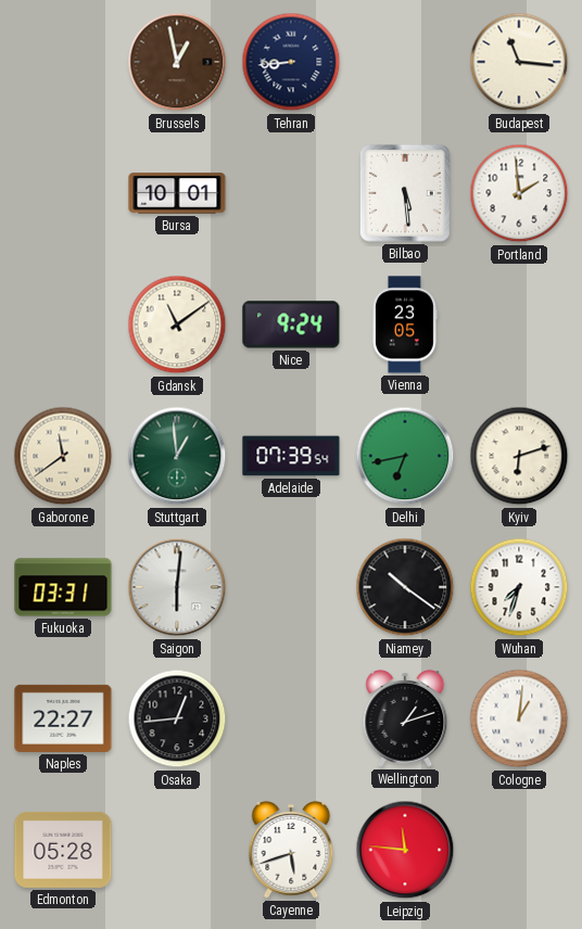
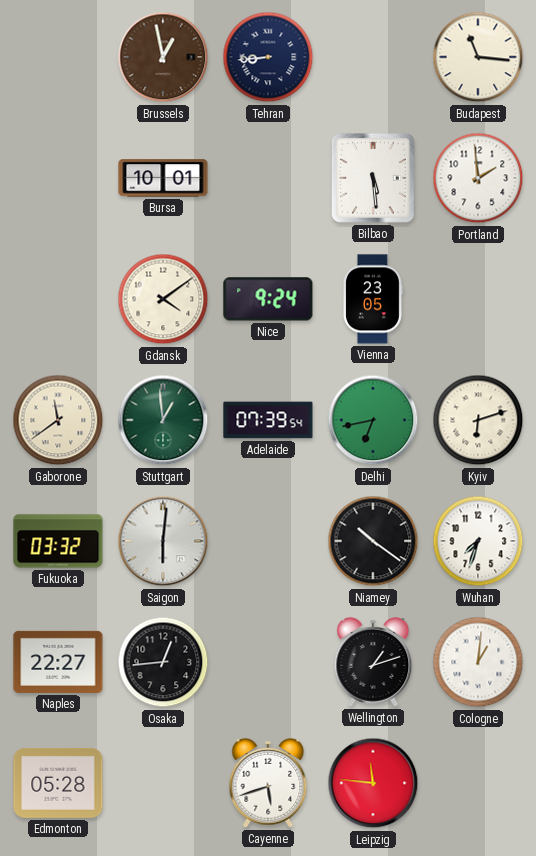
Gdansk: 11:09 -> 4:09
Fukuoka: 03:31 -> 03:32
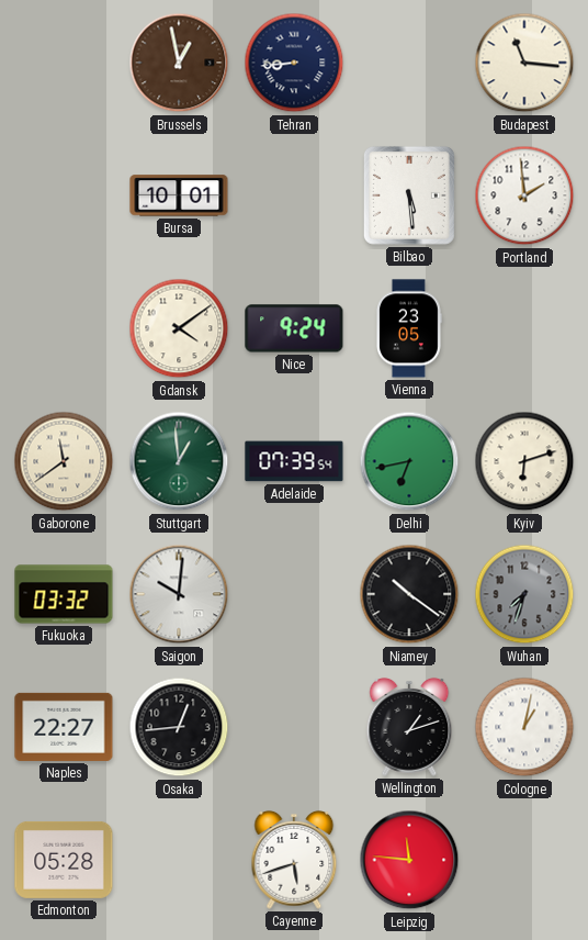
Saigon: 6:01 -> 10:01
Wuhan dial: white -> grey
Cologne: 1:01 -> 1:02
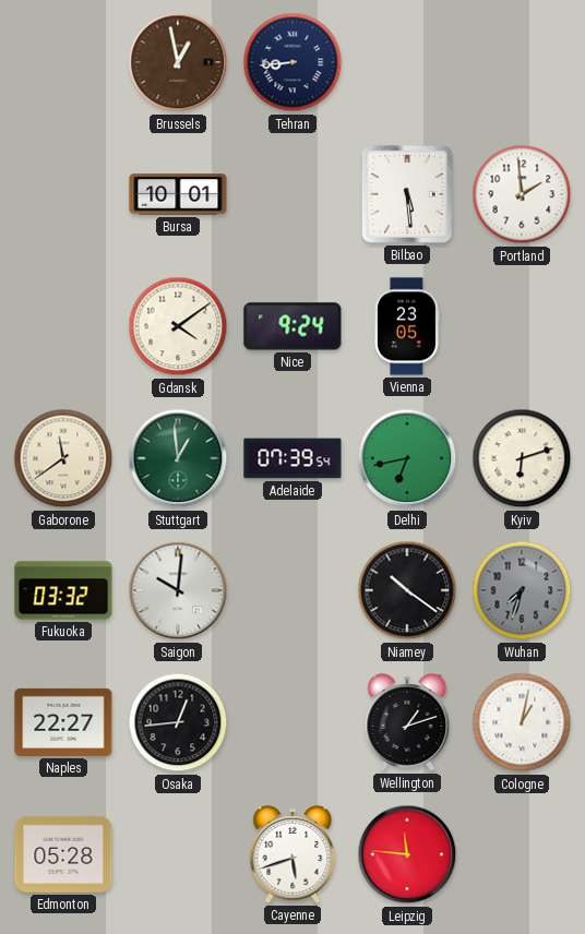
Budapest: 11:16 -> none
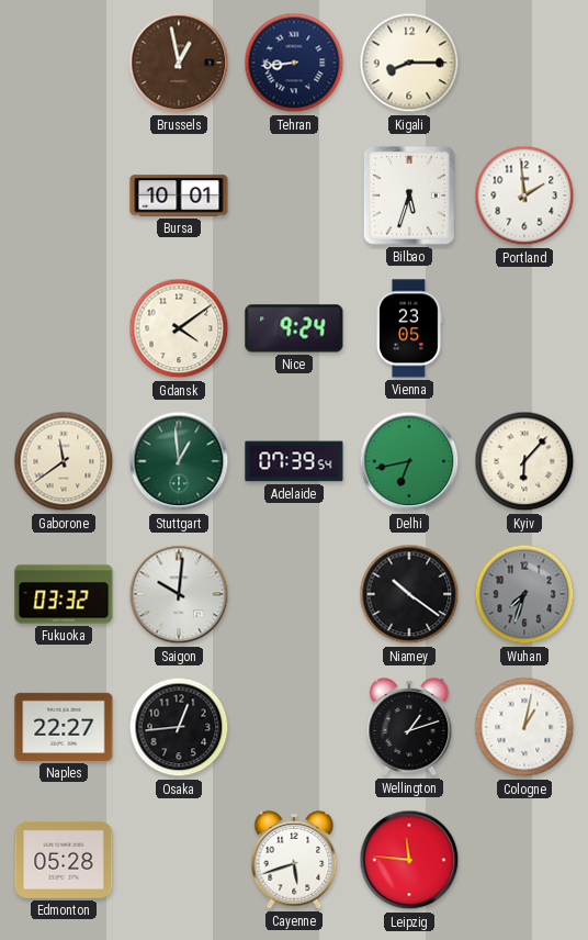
Kigali: none -> 8:15
Bilbao: 5:29 -> 5:33
Kyiv: 6:12 -> 6:07
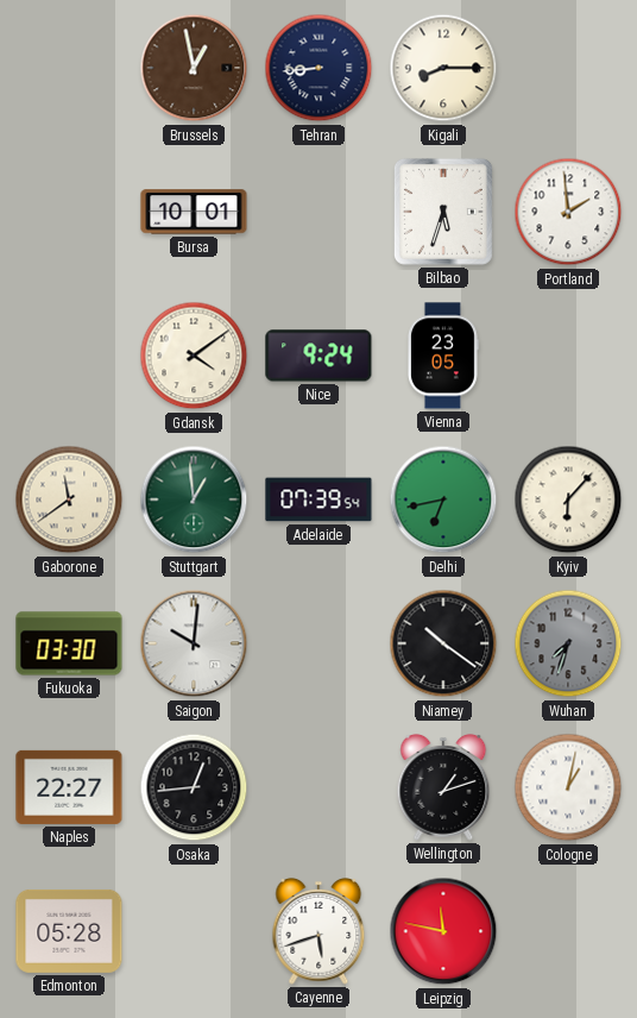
Fukuoka: 03:32 -> 03:30
Leipzig: 11:46 -> 11:47
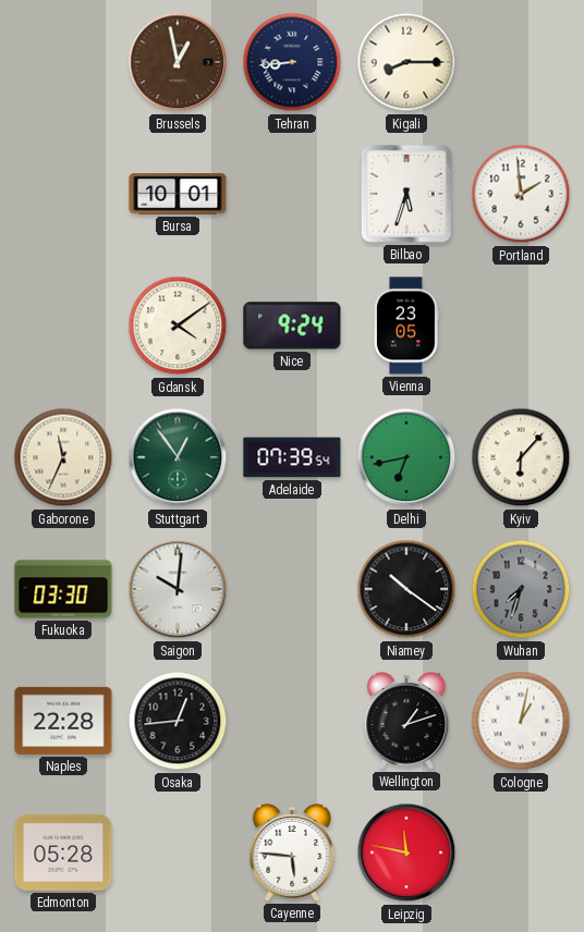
Gaborone: 11:39 -> 11:34
Stuttgart: 12:59 -> 12:54
Naples: 22:27 -> 22:28
Cayenne: 5:42 -> 5:46
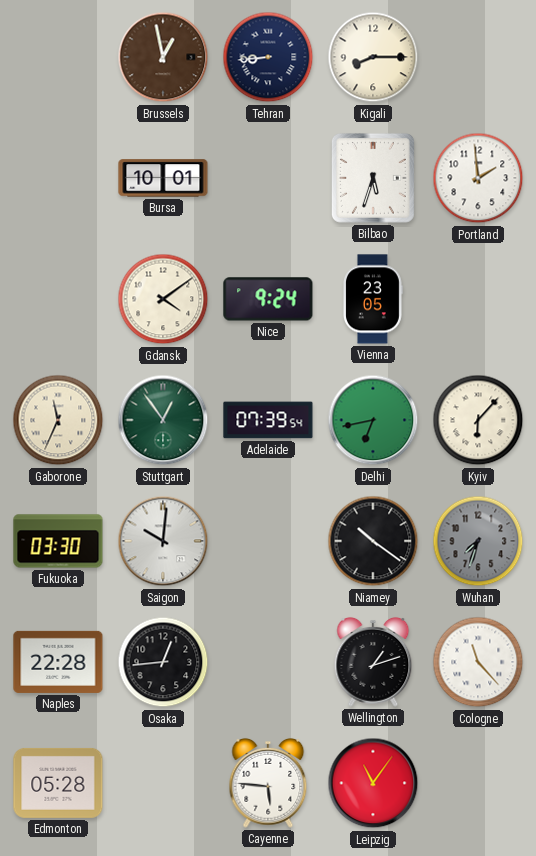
Cologne: 1:02 -> 11:23
Leipzig: 11:47 -> 11:06
